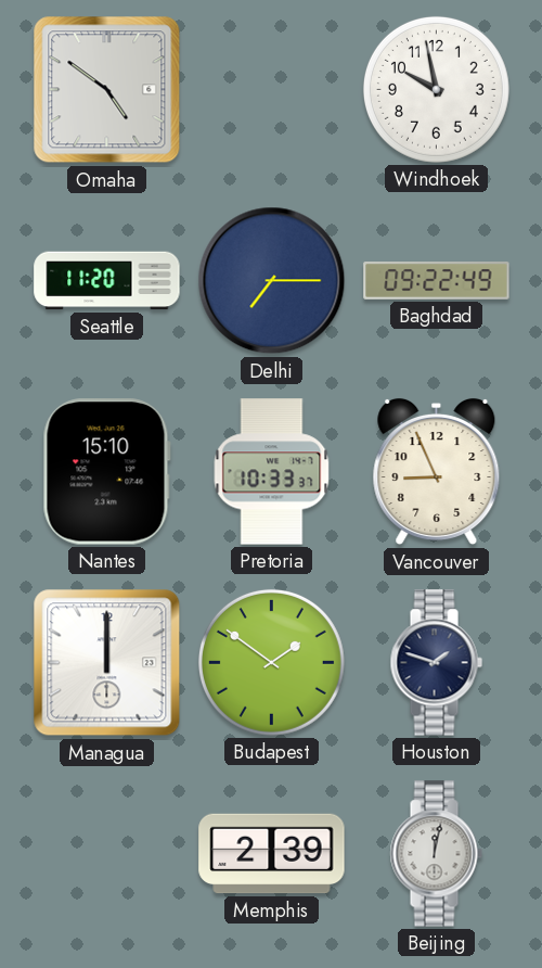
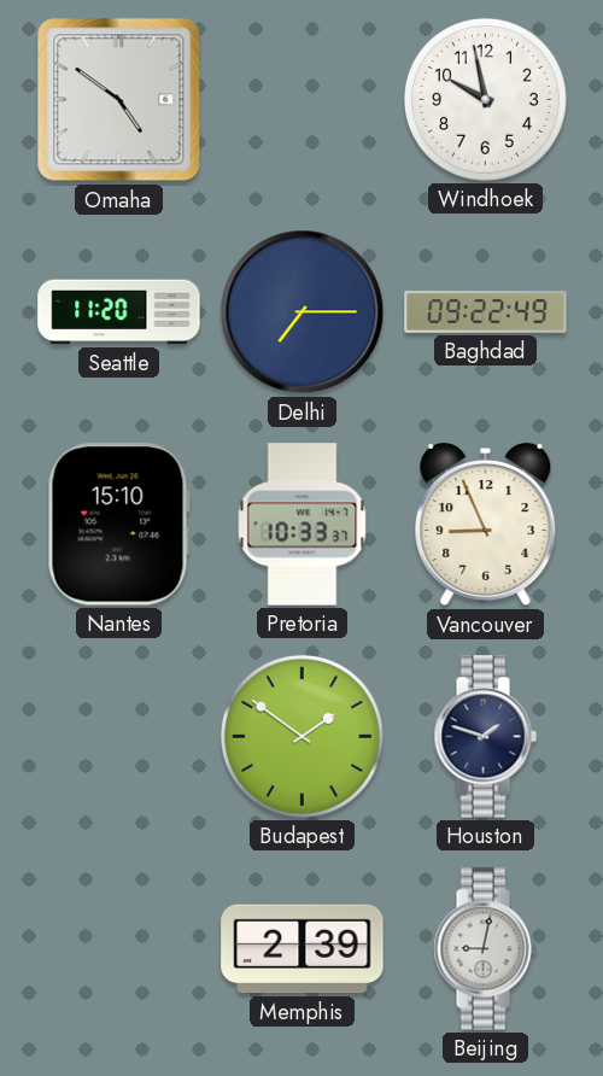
Managua: 12:00 -> none
Beijing: 12:02 -> 9:02
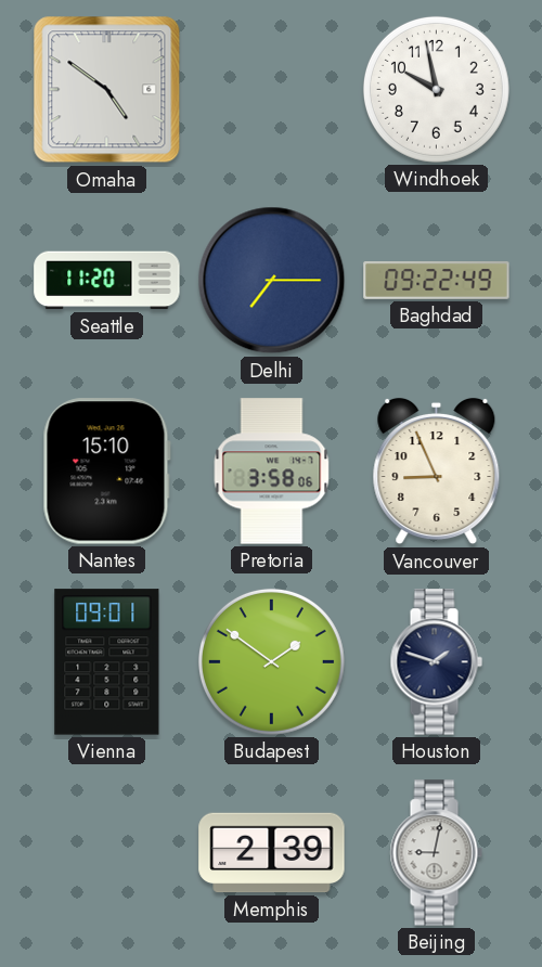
Pretoria: 10:33 -> 3:58
Vienna: none -> 09:01
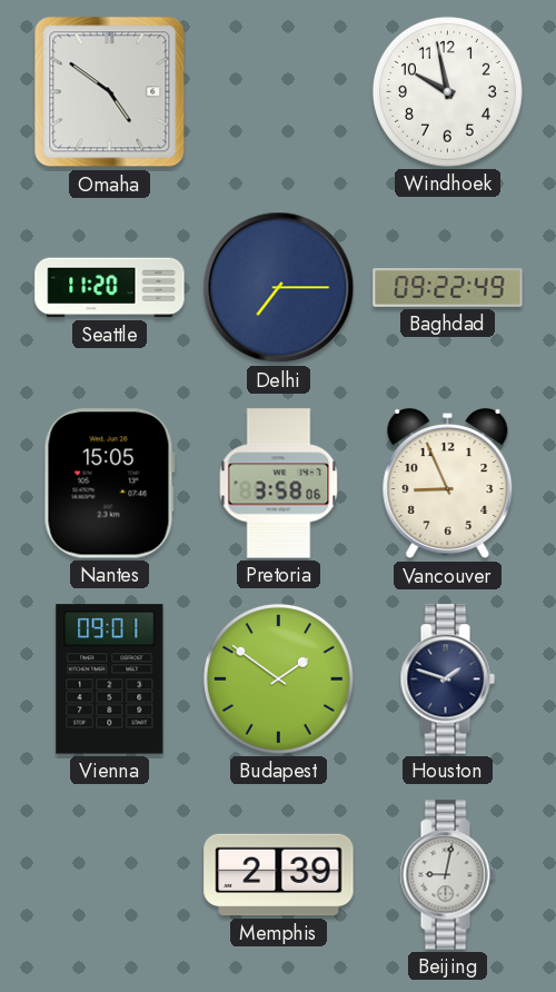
Nantes: 15:10 -> 15:05
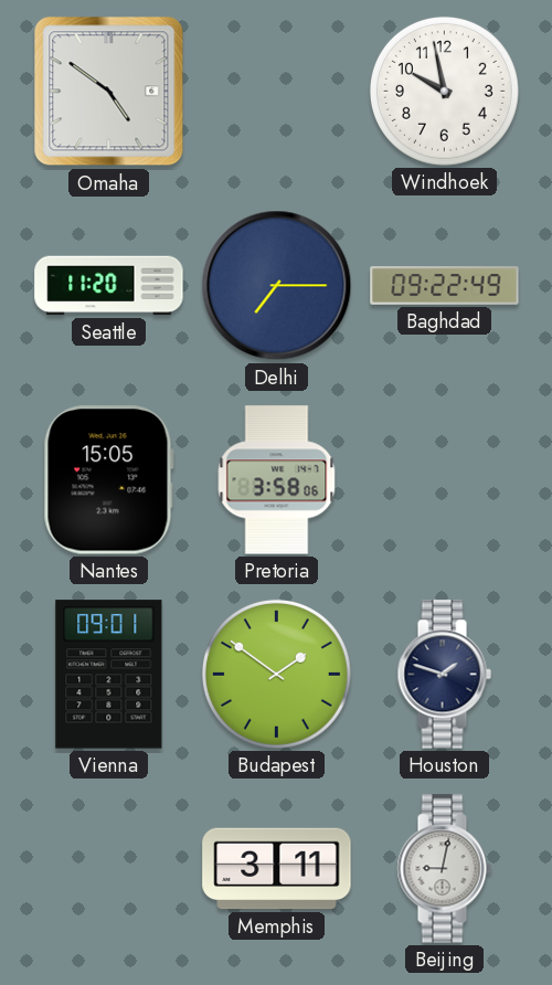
Vancouver: 8:56 -> none
Memphis: 2:39 -> 3:11
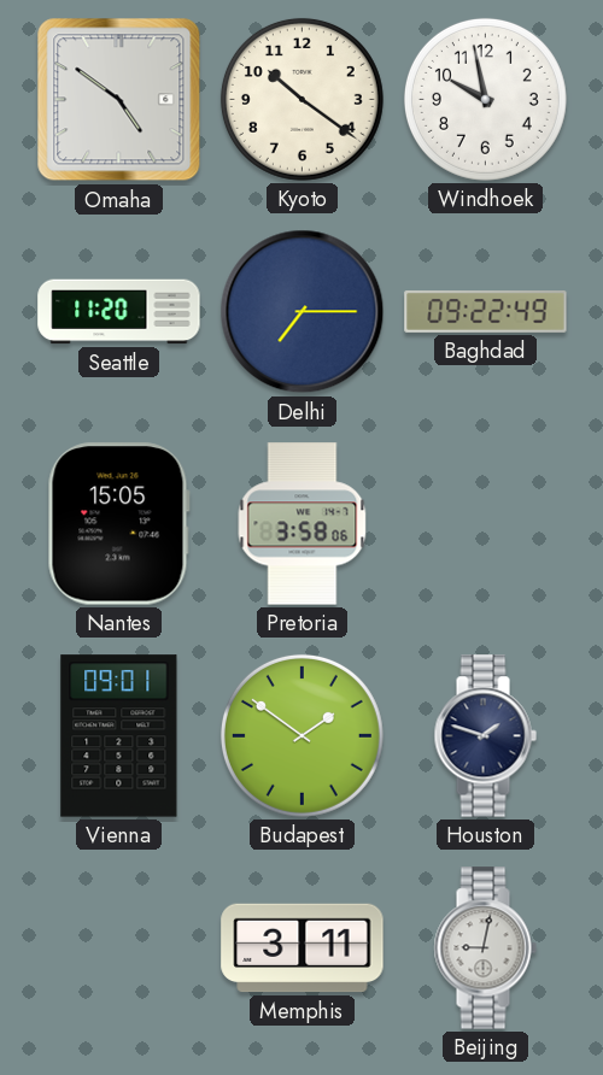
Kyoto: none -> 10:21
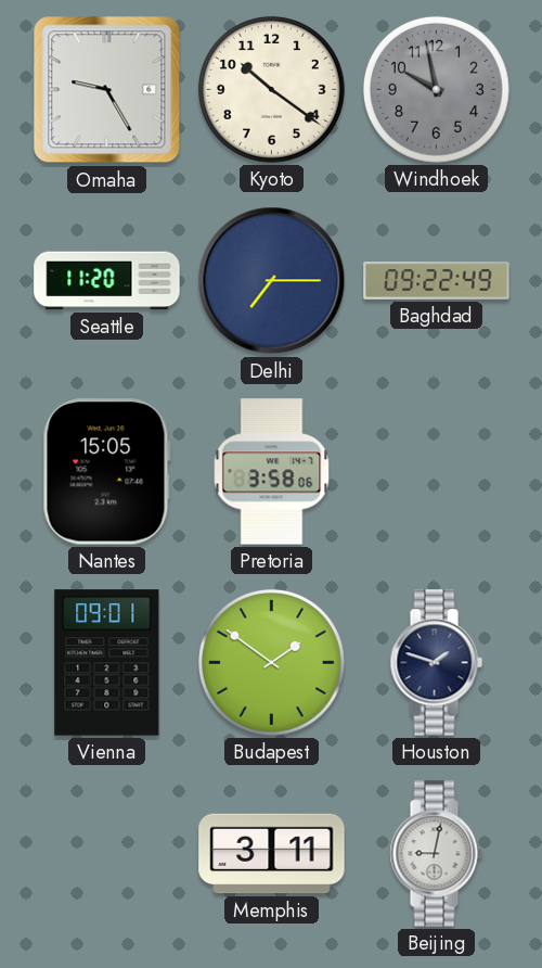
Omaha: 4:51 -> 9:25
Windhoek dial: white -> grey
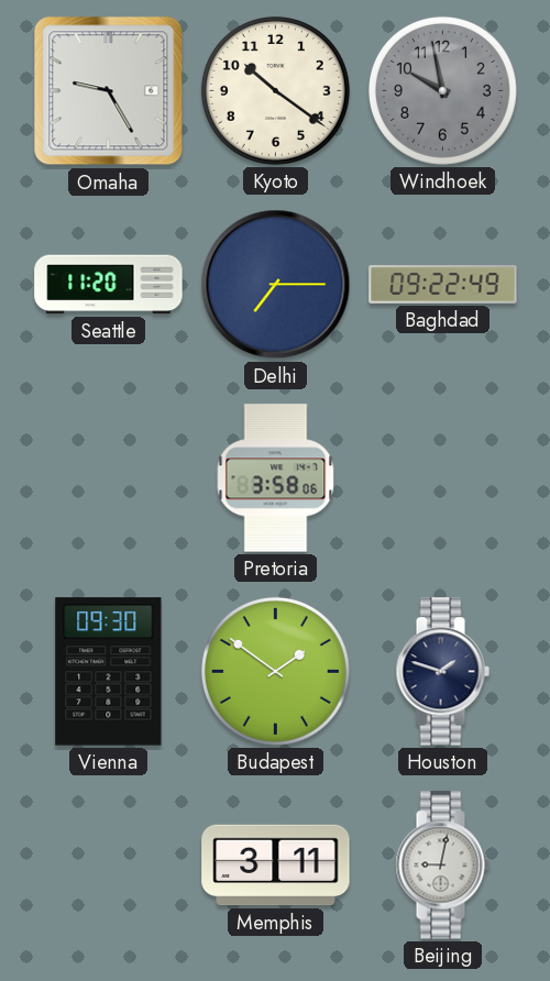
Nantes: 15:05 -> none
Vienna: 09:01 -> 09:30
